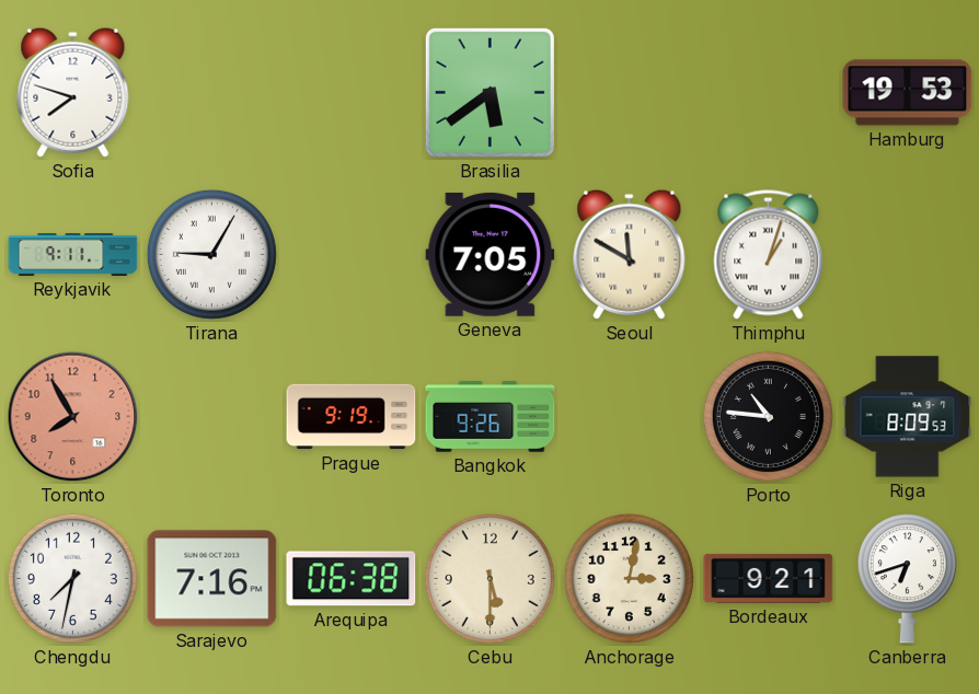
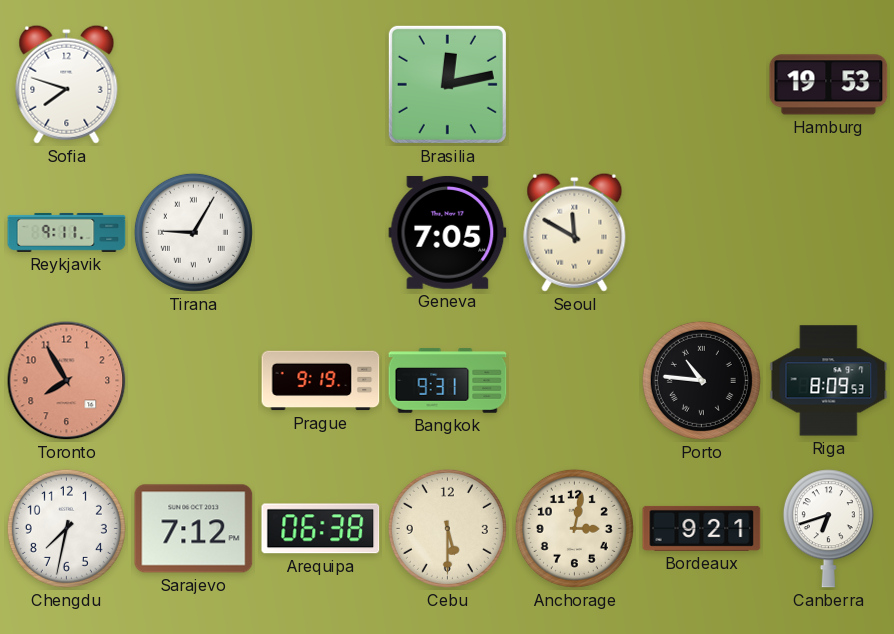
Brasilia: 5:39 -> 12:13
Thimphu: 1:03 -> none
Bangkok: 9:26 -> 9:31
Sarajevo: 7:16 -> 7:12
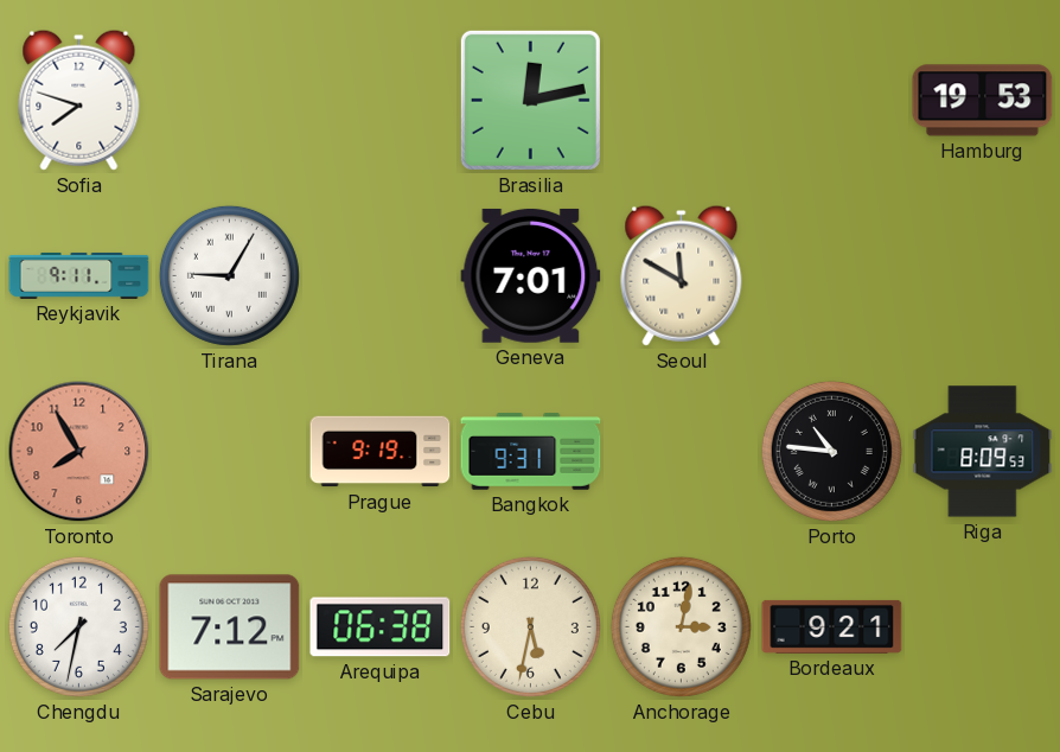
Geneva: 7:05 -> 7:01
Cebu: 5:30 -> 5:32
Canberra: 6:42 -> none
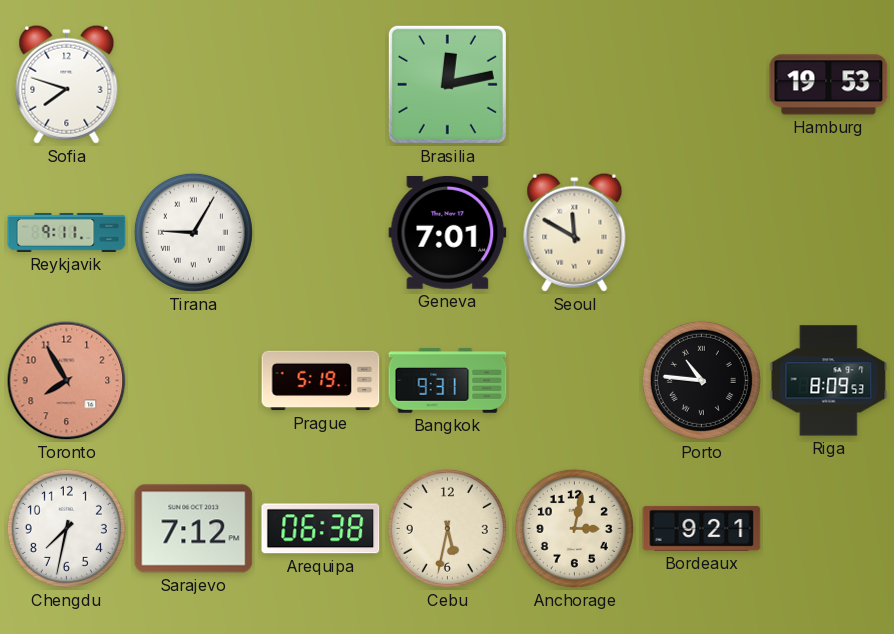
Prague: 9:19 -> 5:19
